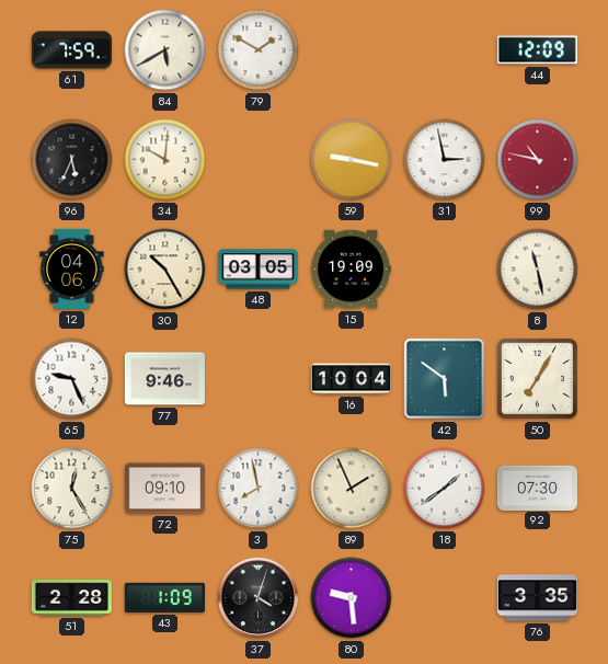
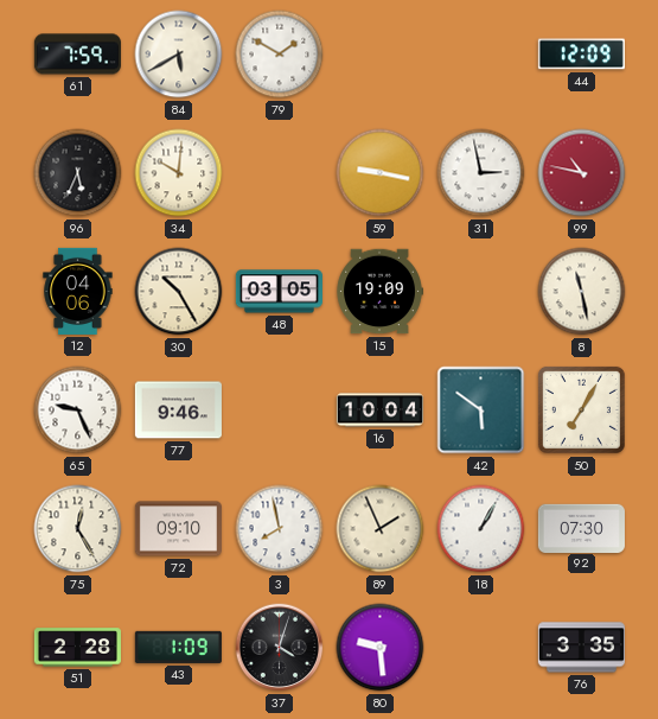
18: 1:39 -> 1:05
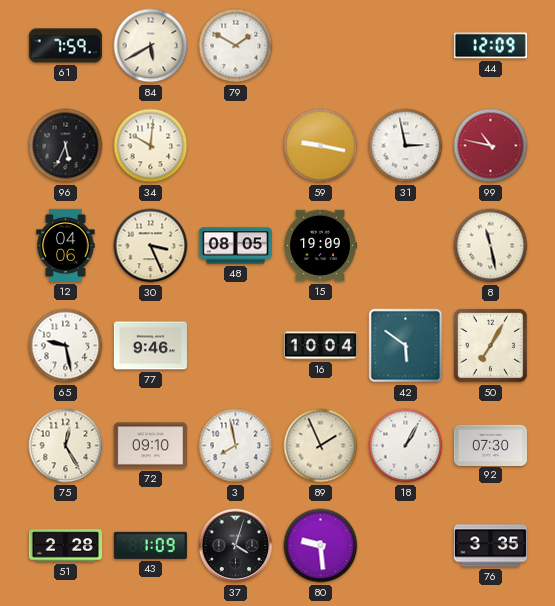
30: 10:25 -> 3:26
48: 03:05 -> 08:05
65: 9:26 -> 9:28
